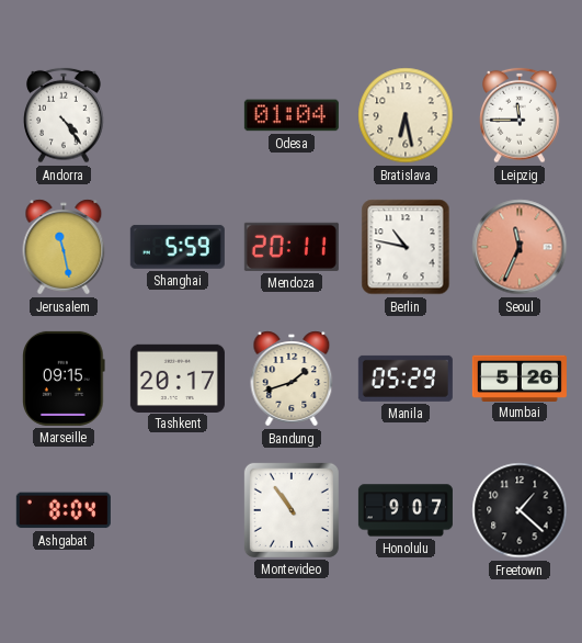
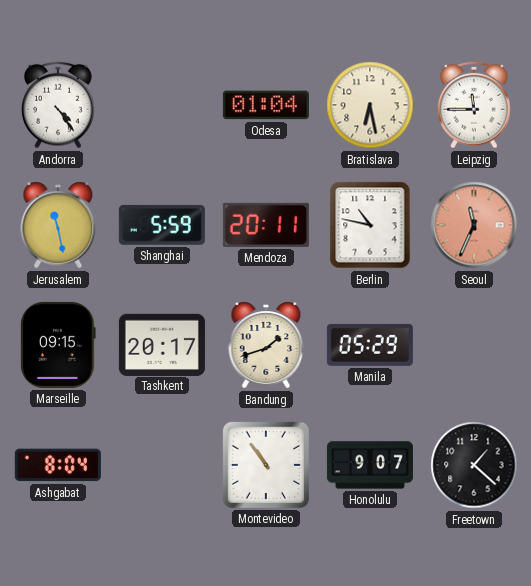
Mumbai: 5:26 -> none
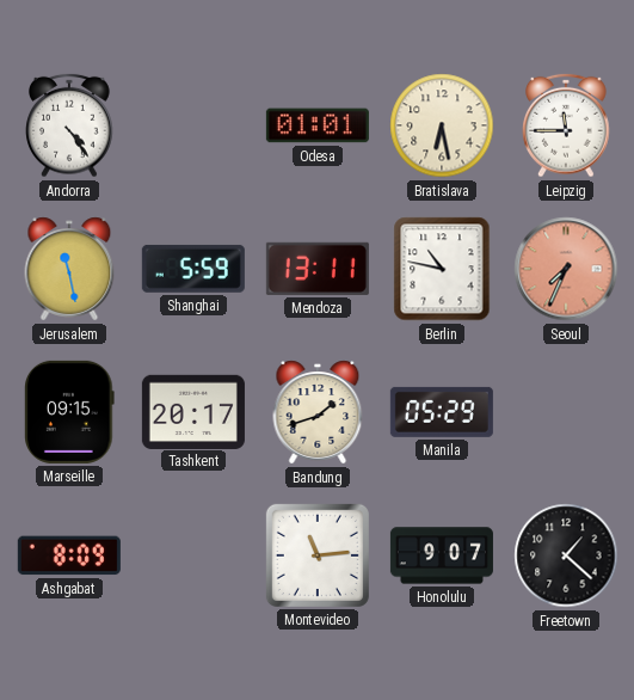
Odesa: 01:04 -> 01:01
Mendoza: 20:11 -> 13:11
Seoul: 11:34 -> 7:34
Ashgabat: 8:04 -> 8:09
Montevideo: 10:54 -> 11:14
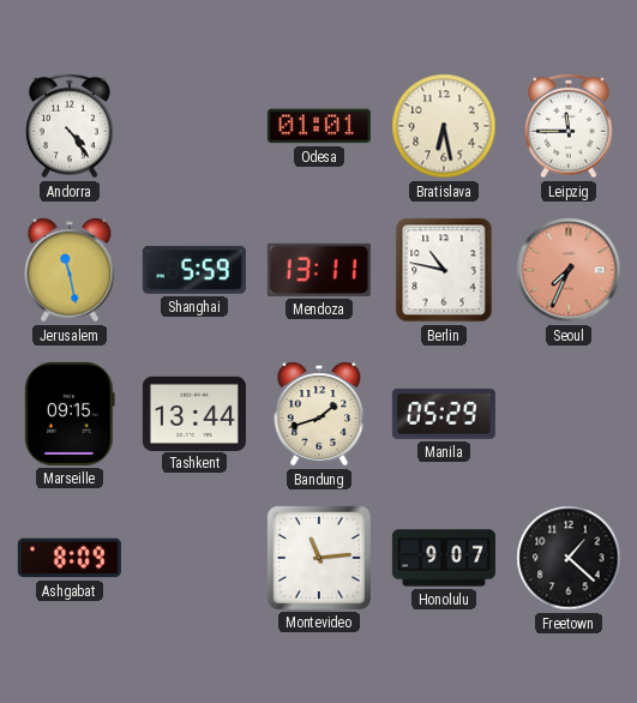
Tashkent: 20:17 -> 13:44
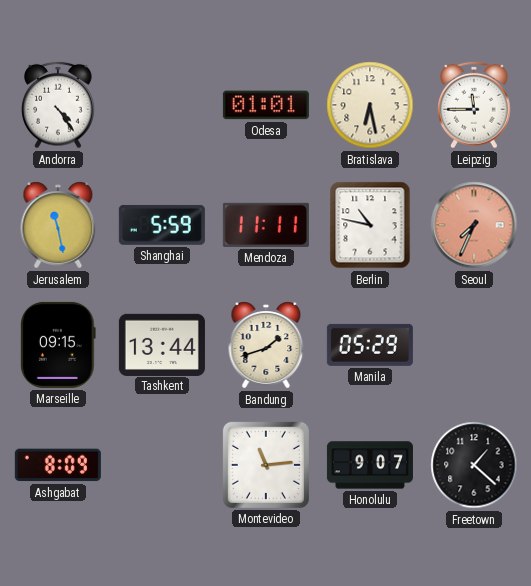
Mendoza: 13:11 -> 11:11
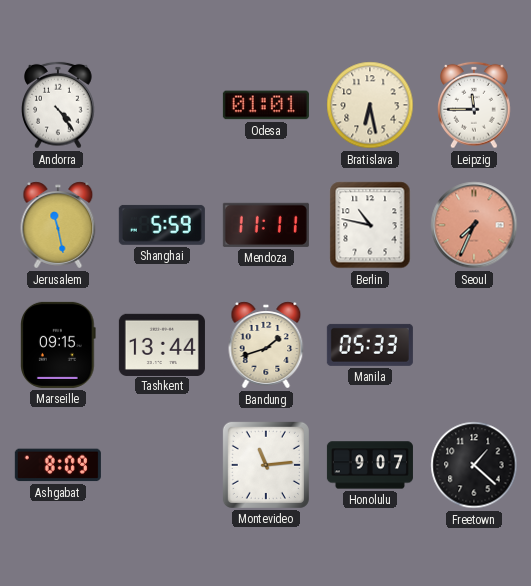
Manila: 05:29 -> 05:33
